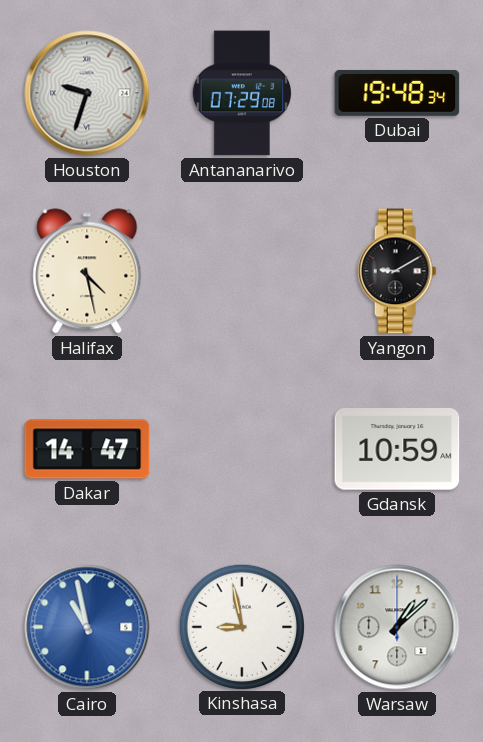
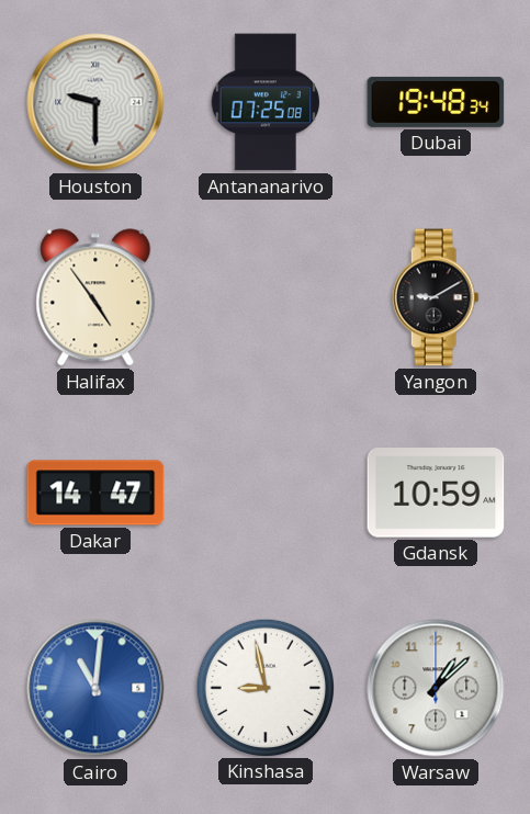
Houston: 9:33 -> 9:30
Antananarivo: 07:29 -> 07:25
Halifax: 4:28 -> 4:54
Cairo: 10:58 -> 11:01
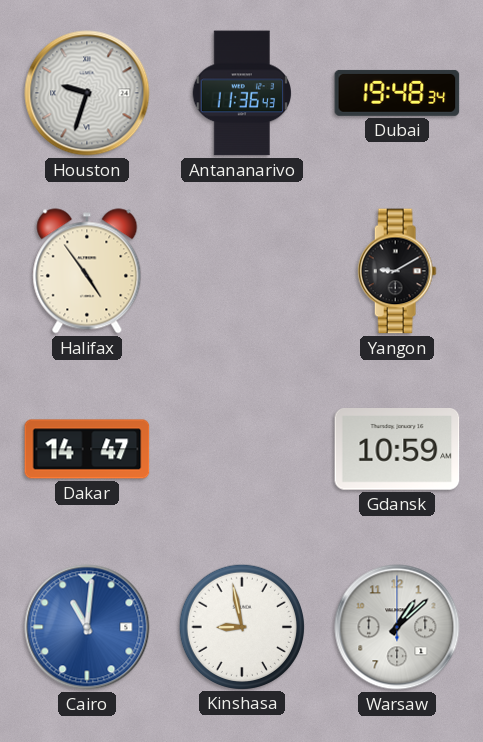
Houston: 9:30 -> 9:33
Antananarivo: 07:25 -> 11:36
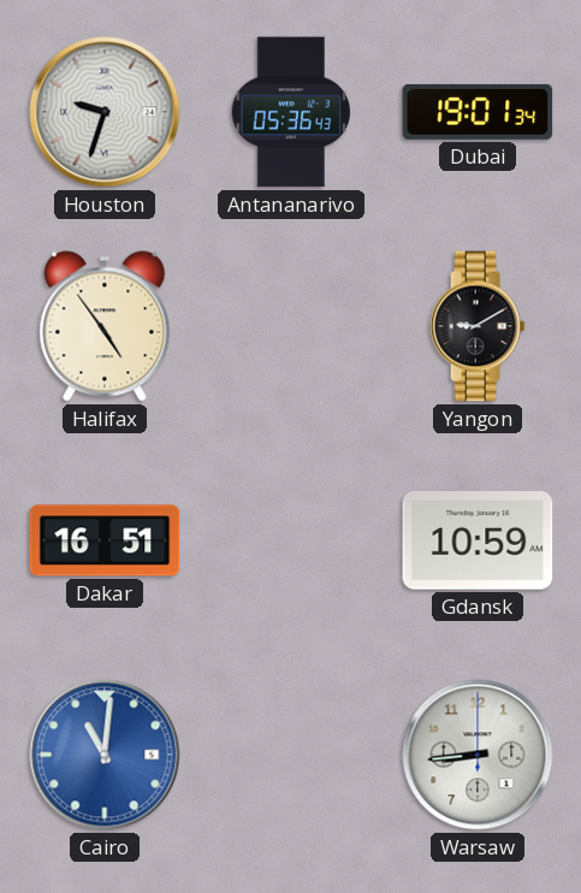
Antananarivo: 11:36 -> 05:36
Dubai: 19:48 -> 19:01
Dakar: 14:47 -> 16:51
Kinshasa: 8:58 -> none
Warsaw: 1:08 -> 8:44
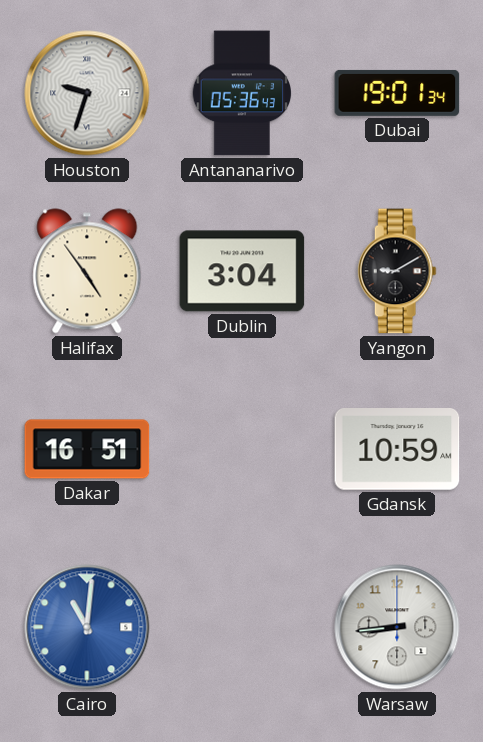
Dublin: none -> 3:04
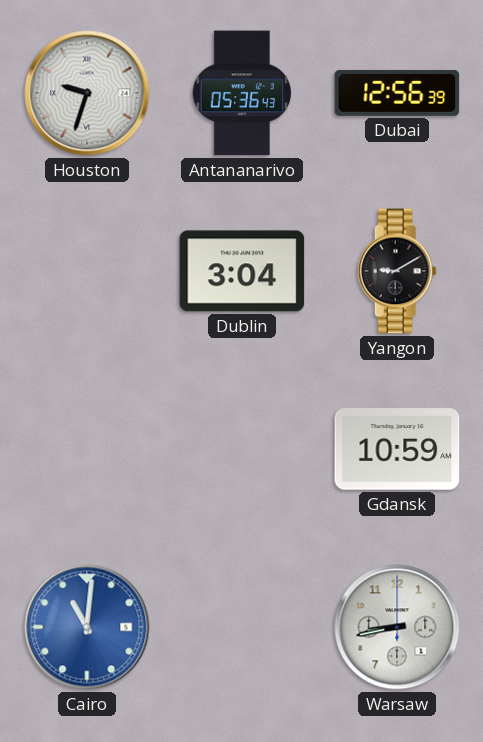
Dubai: 19:01 -> 12:56
Halifax: 4:54 -> none
Dakar: 16:51 -> none
Warsaw: 8:44 -> 8:43
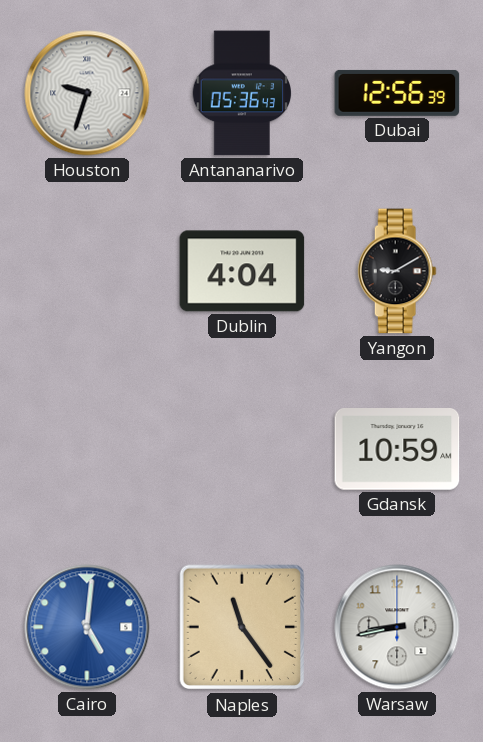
Dublin: 3:04 -> 4:04
Cairo: 11:01 -> 5:01
Naples: none -> 11:24
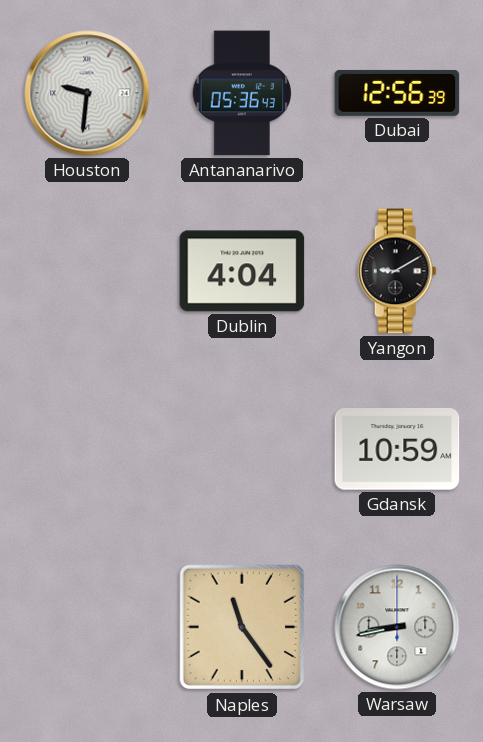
Houston: 9:33 -> 9:31
Cairo: 5:01 -> none
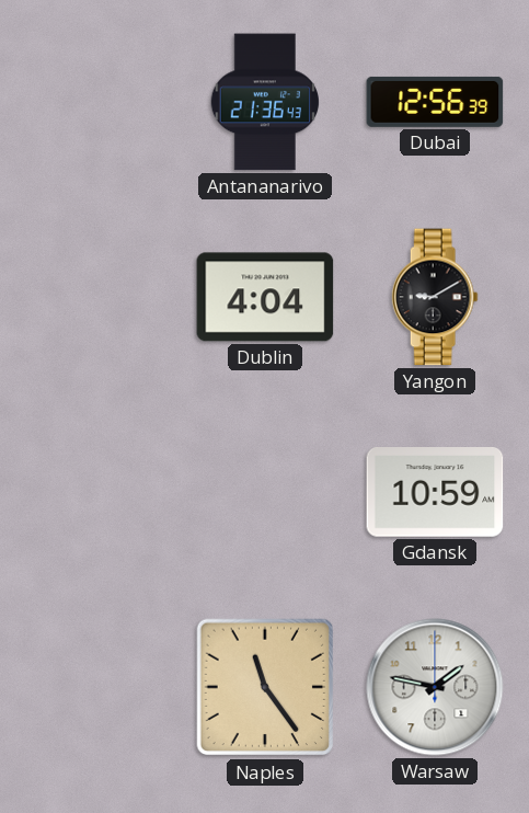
Houston: 9:31 -> none
Antananarivo: 05:36 -> 21:36
Warsaw: 8:43 -> 1:47
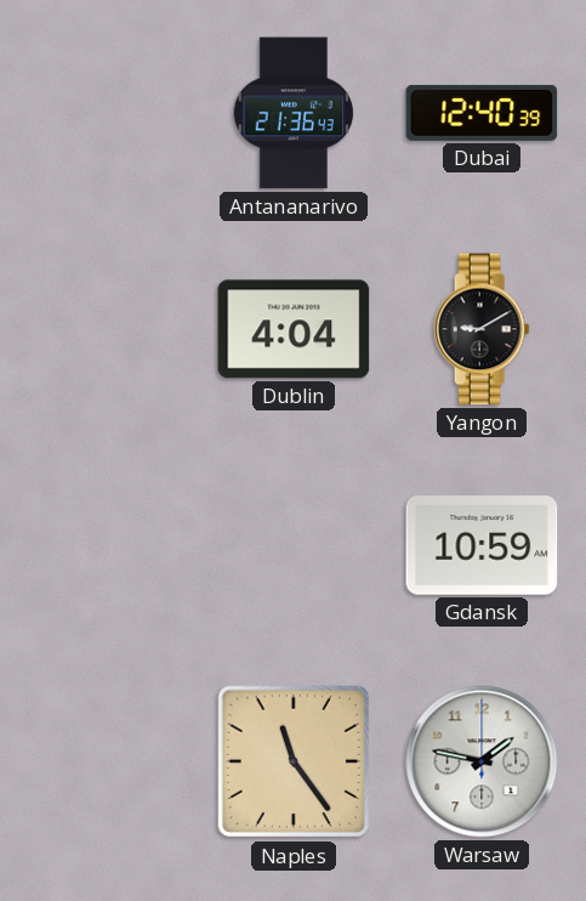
Dubai: 12:56 -> 12:40
